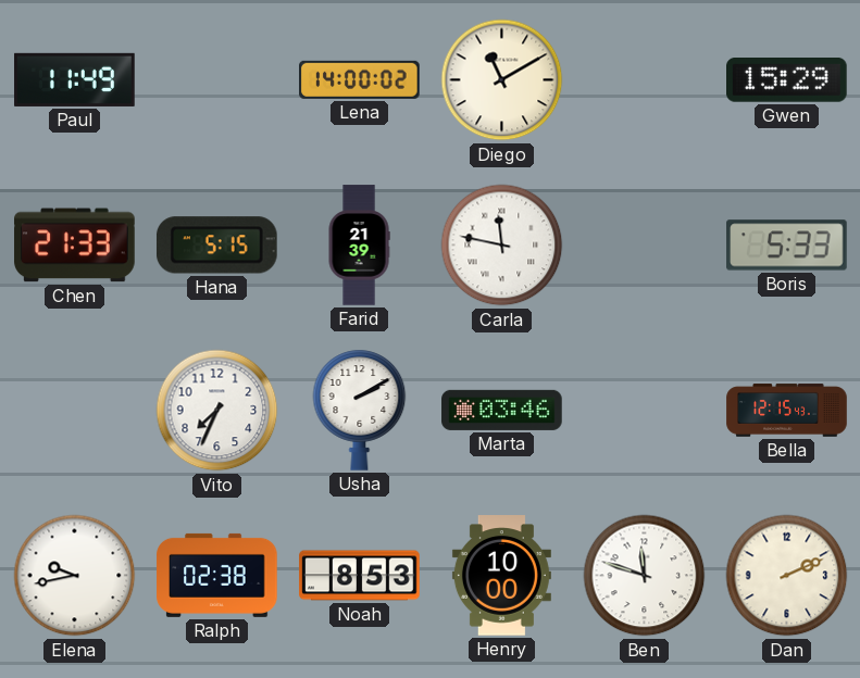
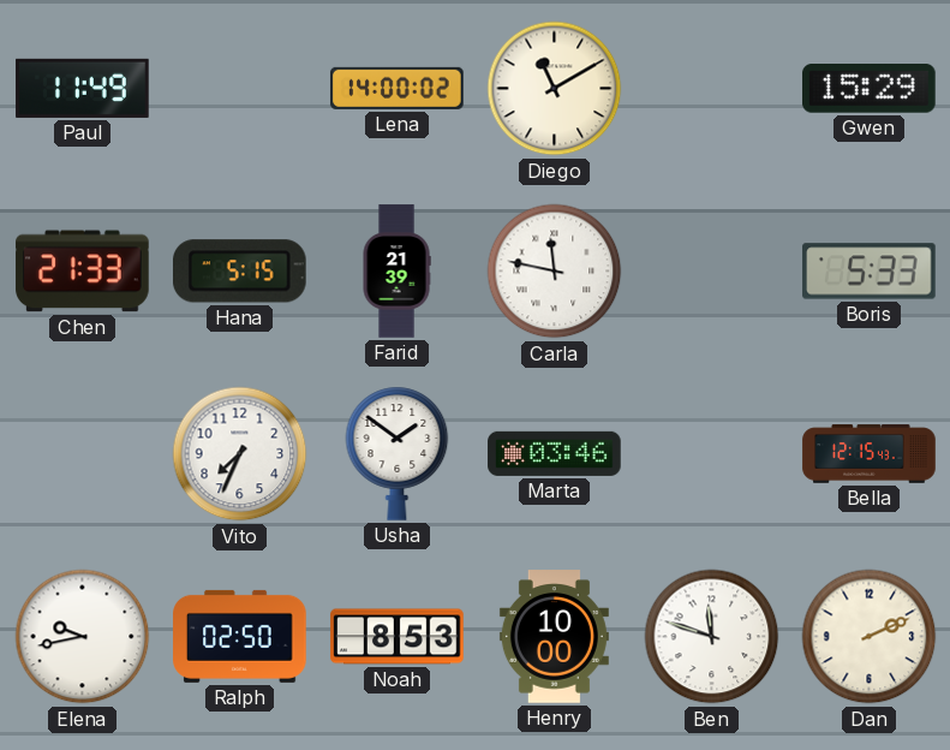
Usha: 2:10 -> 1:51
Ralph: 02:38 -> 02:50
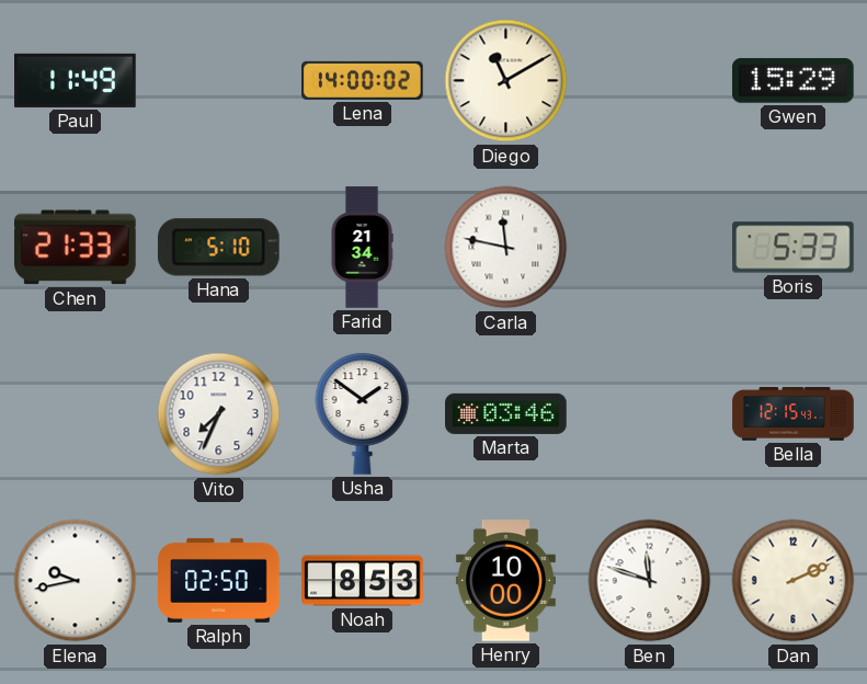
Hana: 5:15 -> 5:10
Farid: 21:39 -> 21:34
